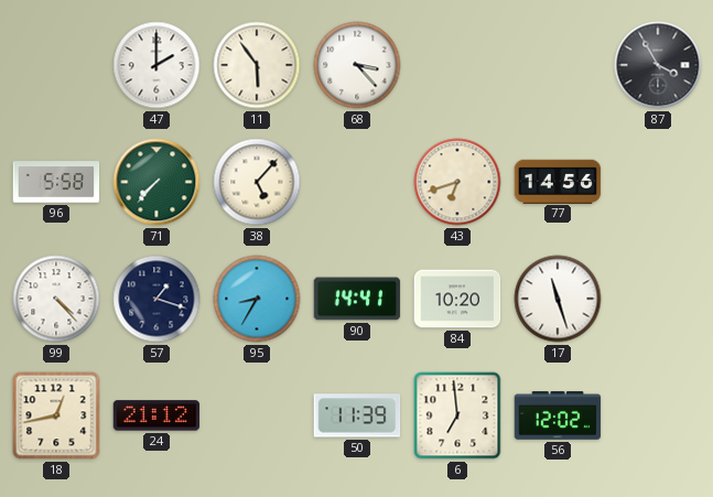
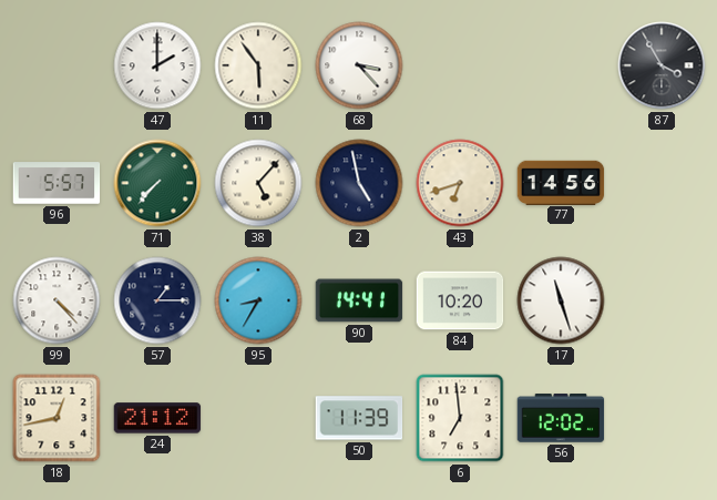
96: 5:58 -> 5:57
2: none -> 4:58
57: 1:18 -> 1:15
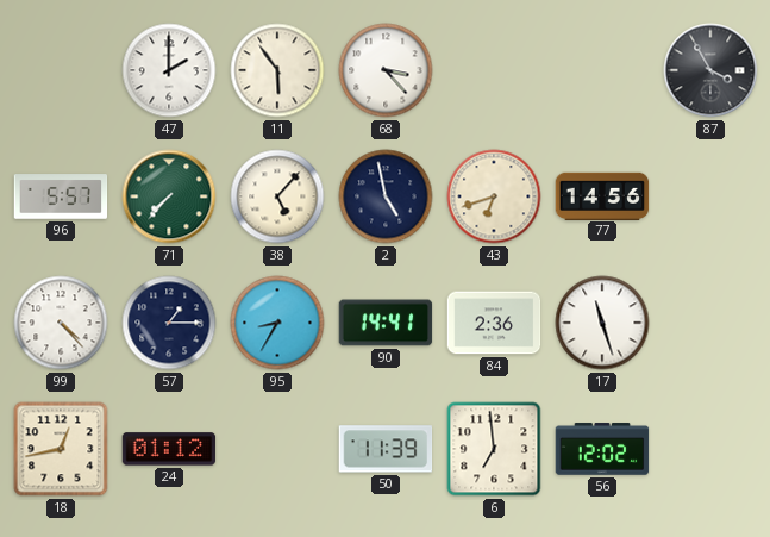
84: 10:20 -> 2:36
24: 21:12 -> 01:12
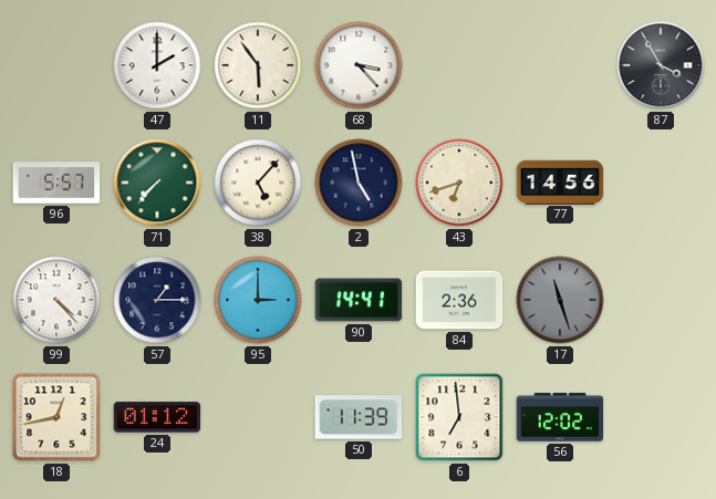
95: 8:35 -> 3:00
17 dial: white -> grey
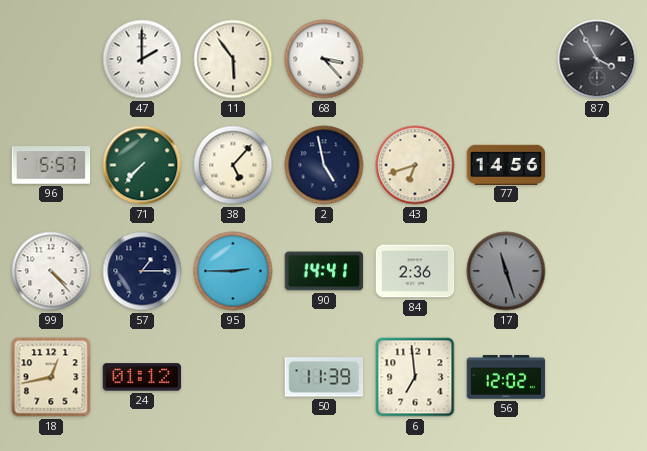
95: 3:00 -> 2:45
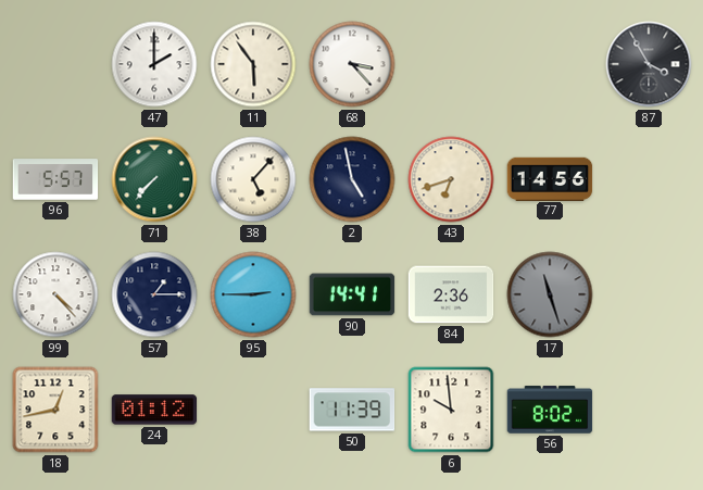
6: 6:59 -> 9:59
56: 12:02 -> 8:02
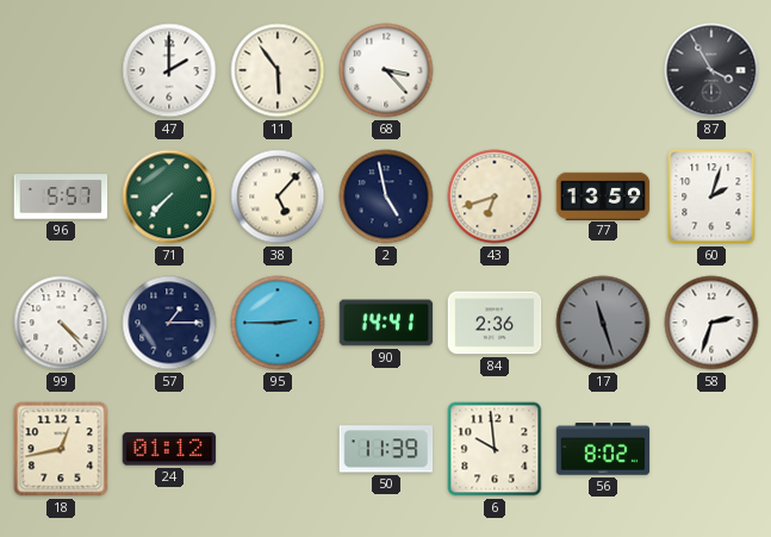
77: 14:56 -> 13:59
60: none -> 2:03
58: none -> 2:33
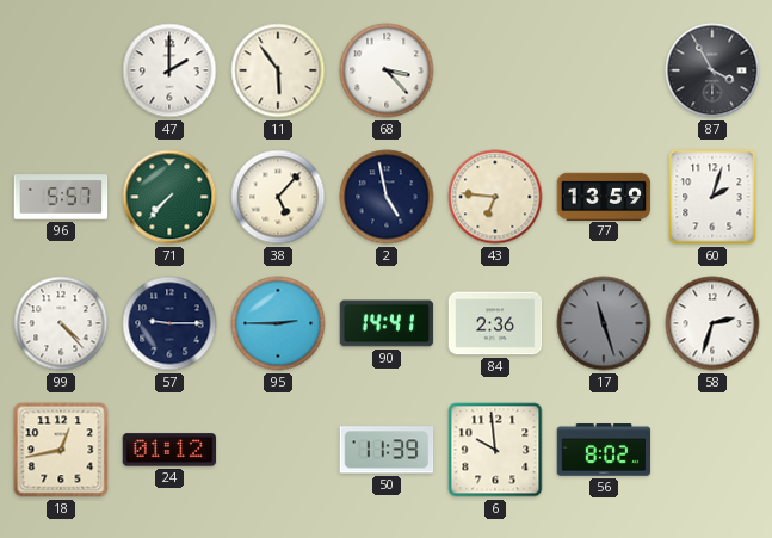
43: 6:42 -> 6:46
57: 1:15 -> 9:15
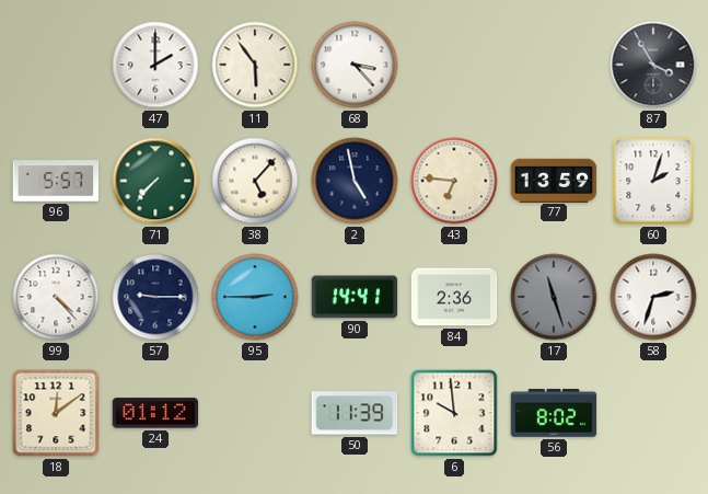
18: 12:43 -> 12:09
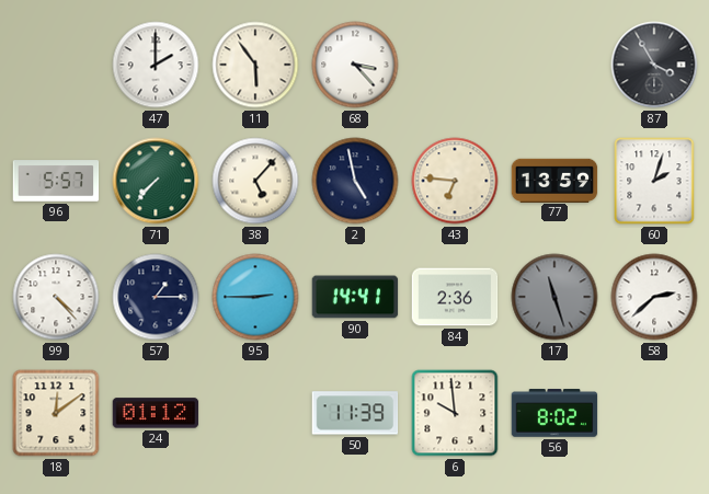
57: 9:15 -> 1:15
58: 2:33 -> 2:38
